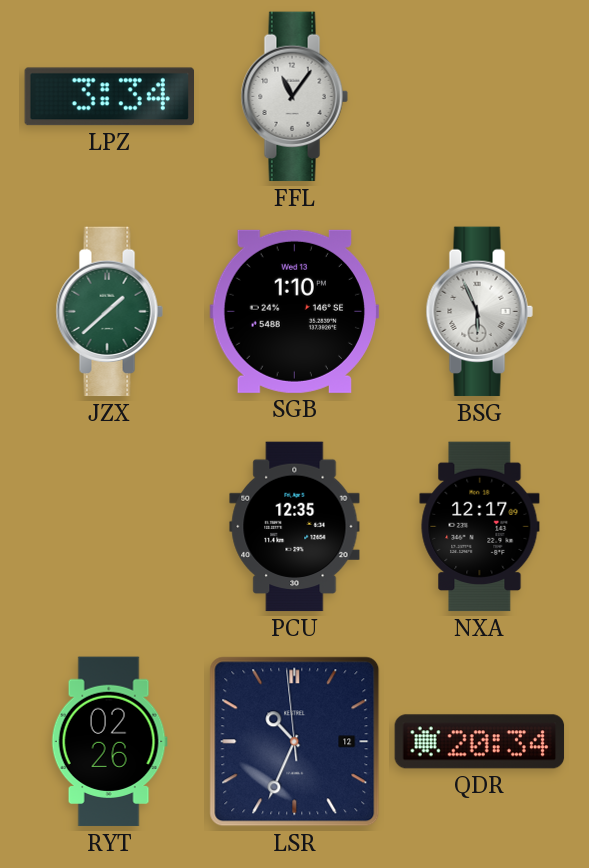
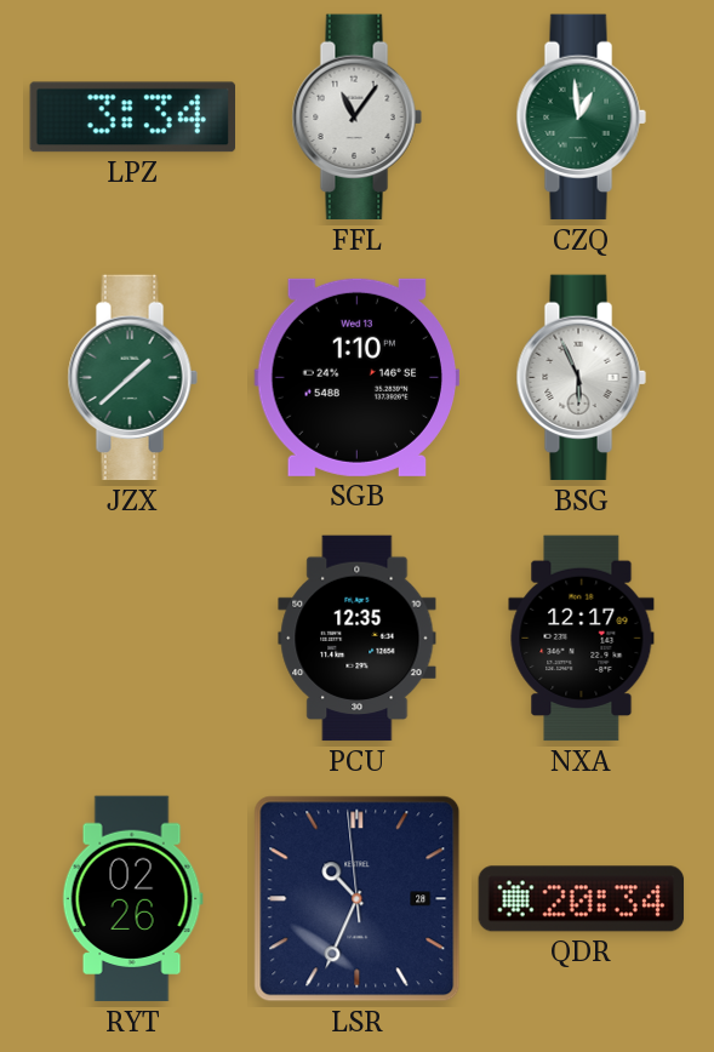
CZQ: none -> 12:59
LSR date: 12 -> 28
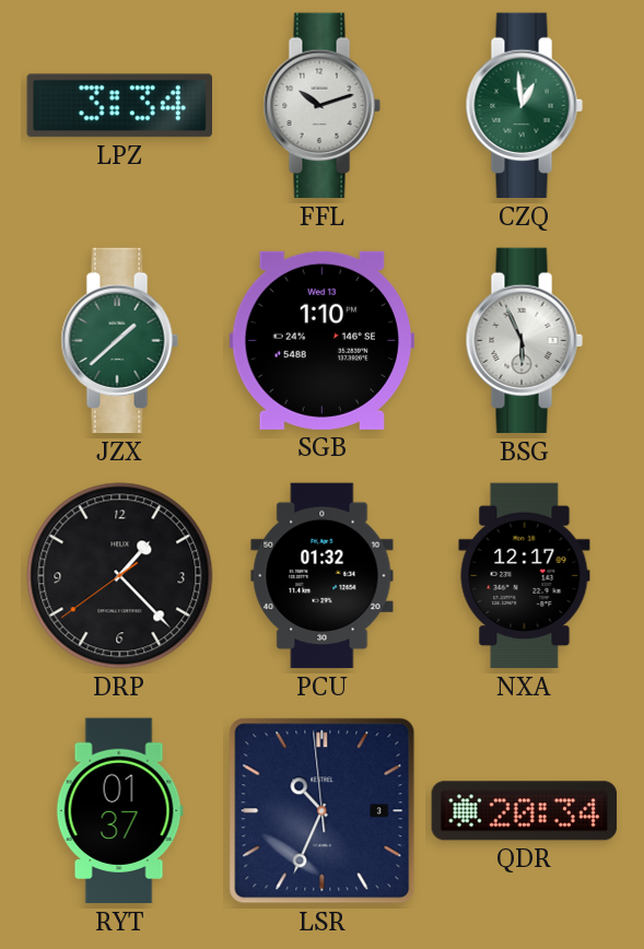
FFL: 11:06 -> 10:12
DRP: none -> 1:22
PCU: 12:35 -> 01:32
RYT: 02:26 -> 01:37
LSR date: 28 -> 3
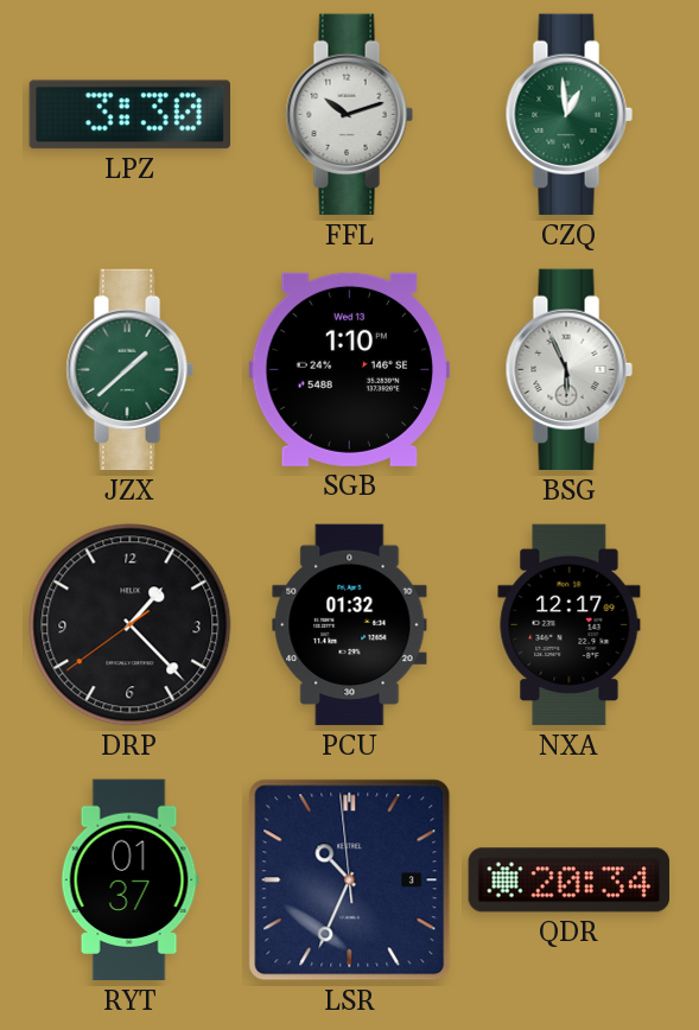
LPZ: 3:34 -> 3:30
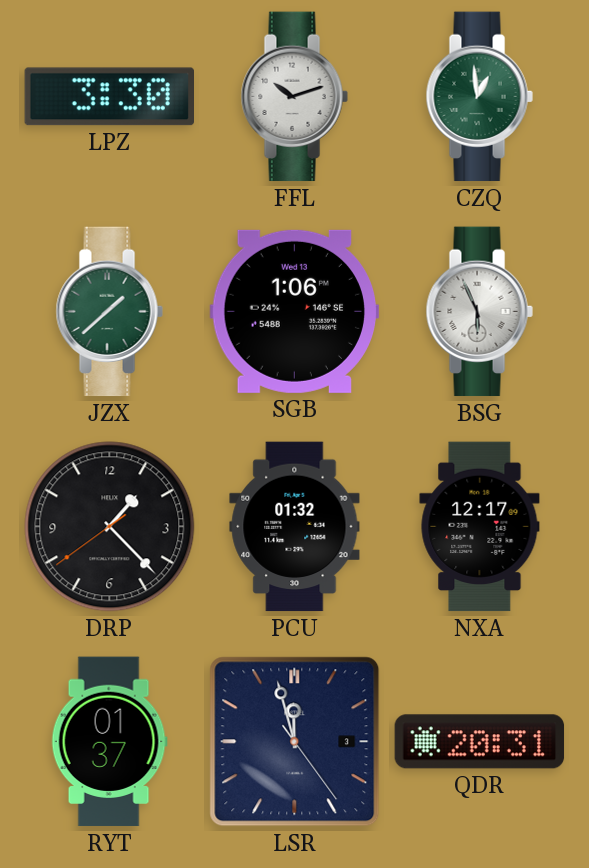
SGB: 1:10 -> 1:06
LSR: 10:33 -> 11:57
QDR: 20:34 -> 20:31
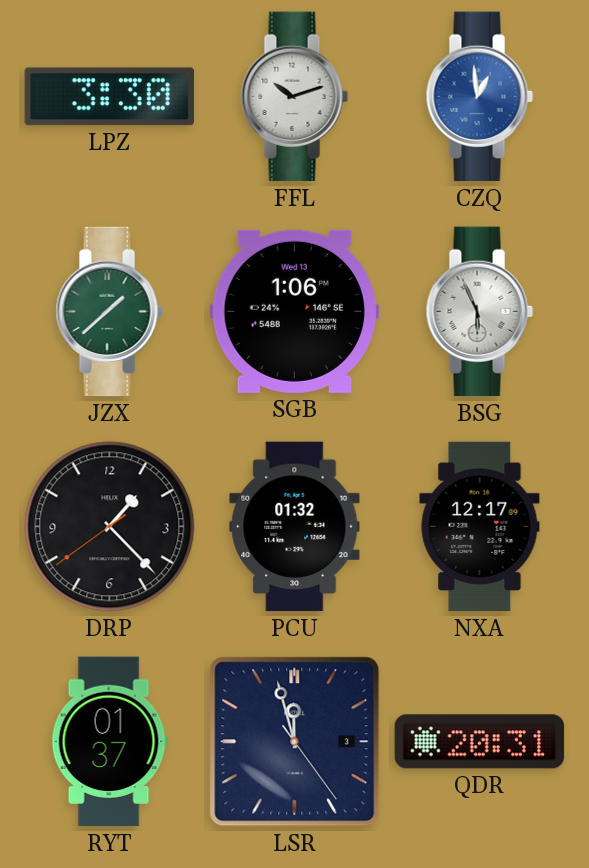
CZQ dial: green -> blue
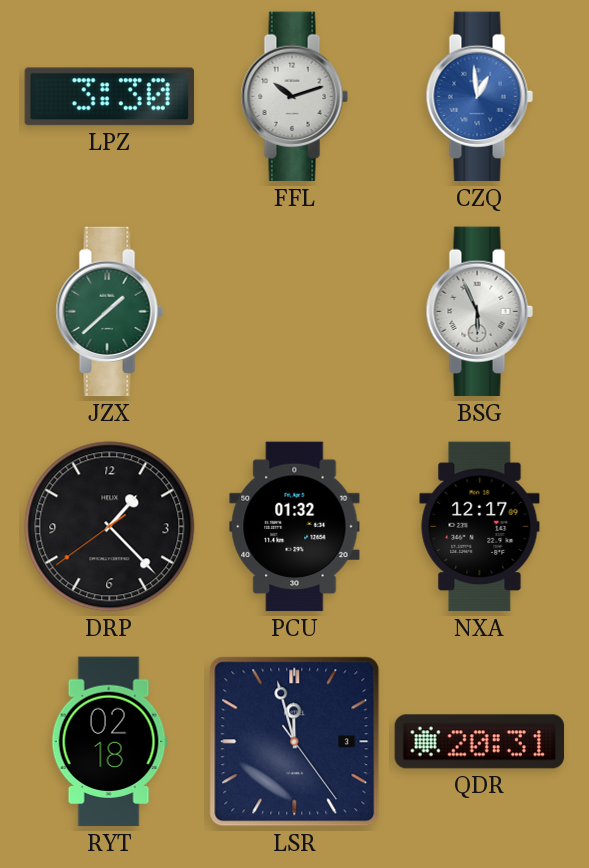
SGB: 1:06 -> none
RYT: 01:37 -> 02:18
